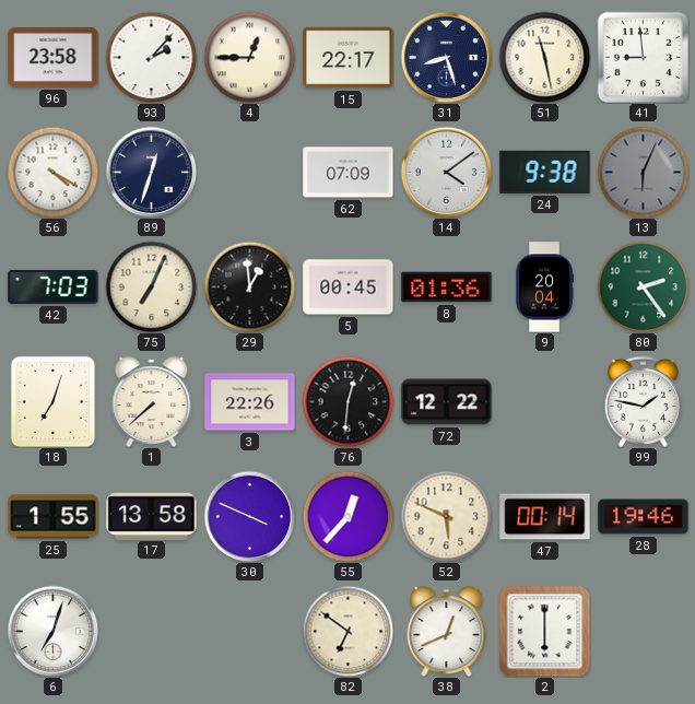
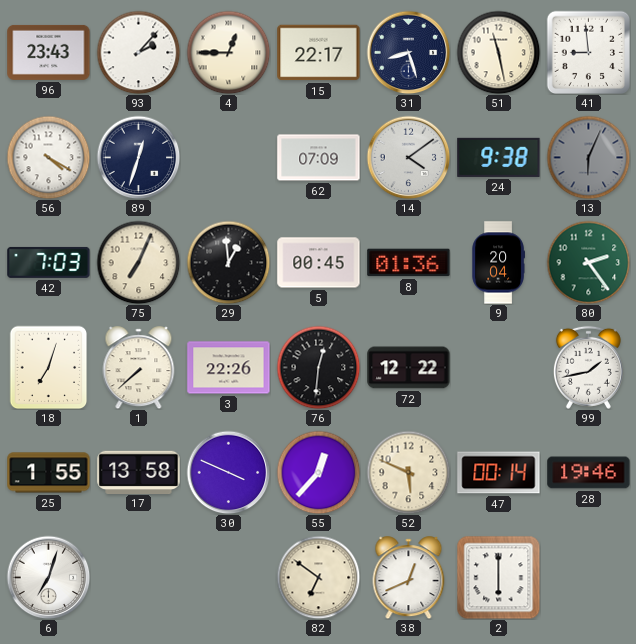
96: 23:58 -> 23:43
99: 1:47 -> 1:43
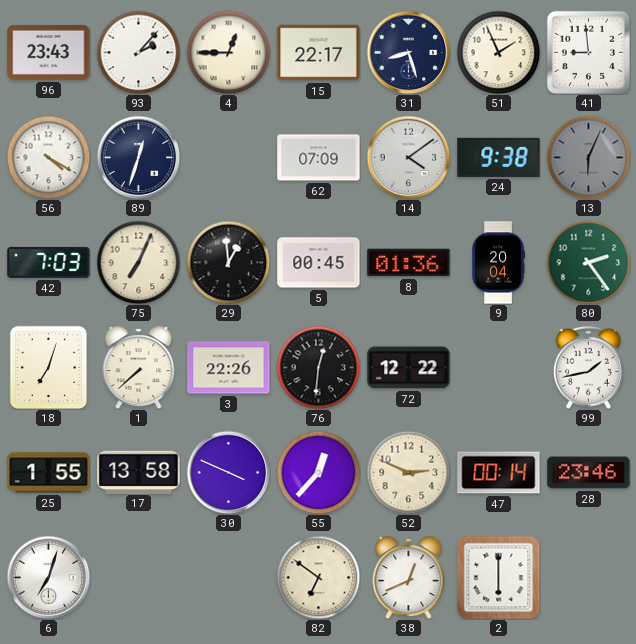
51: 11:28 -> 1:56
52: 5:49 -> 2:49
28: 19:46 -> 23:46
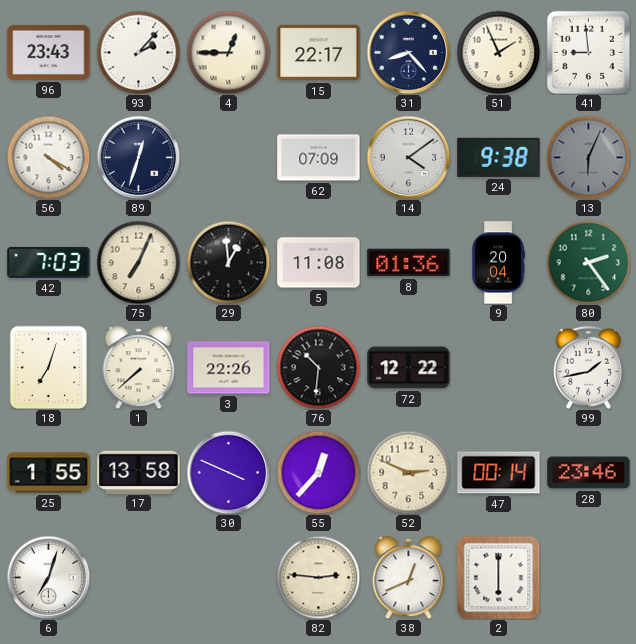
31: 8:27 -> 8:23
5: 00:45 -> 11:08
76: 12:31 -> 10:31
82: 6:51 -> 2:46
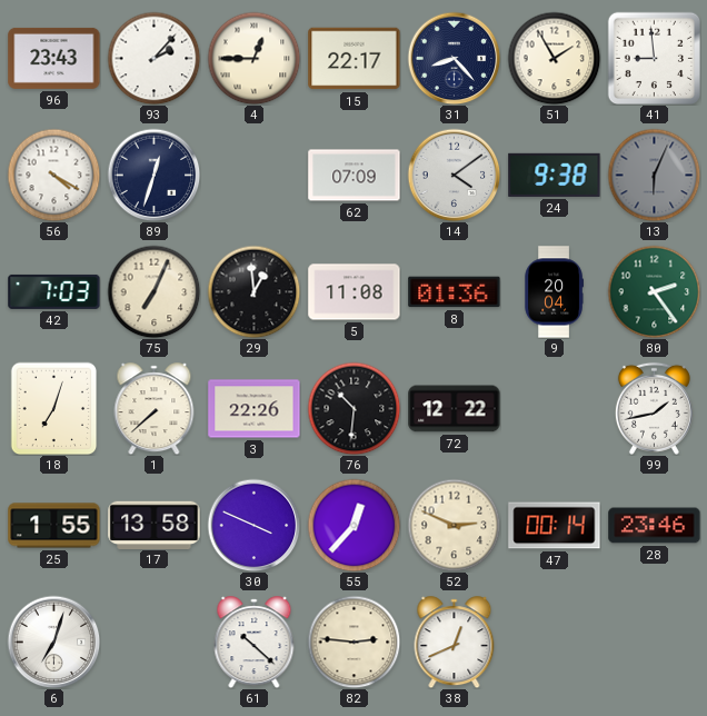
51: 1:56 -> 1:55
61: none -> 10:22
2: 6:00 -> none
